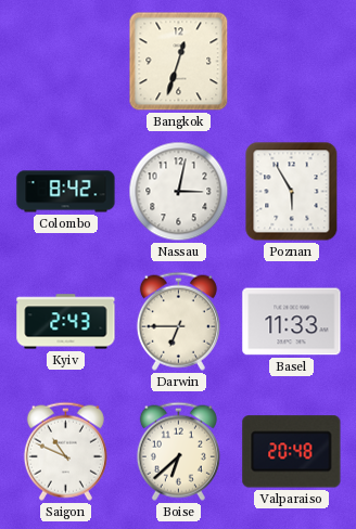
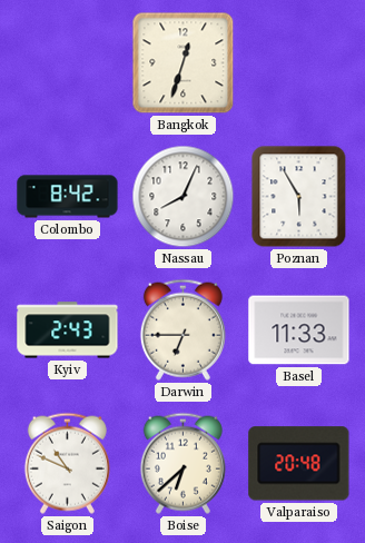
Nassau: 3:02 -> 8:04
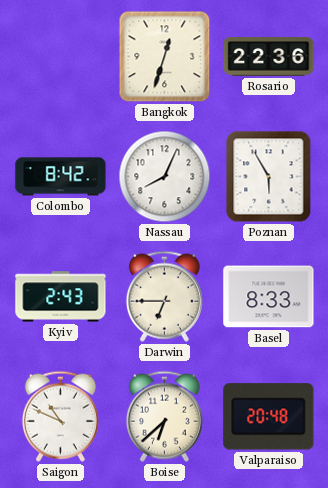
Rosario: none -> 22:36
Basel: 11:33 -> 8:33
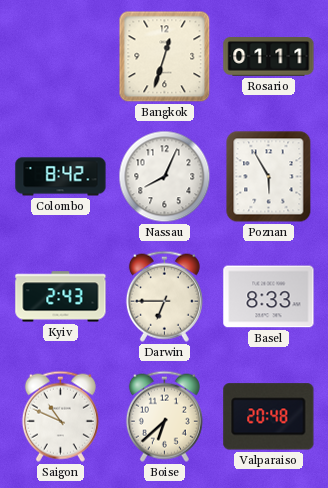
Rosario: 22:36 -> 01:11
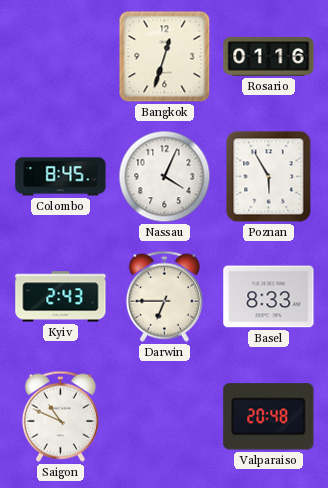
Rosario: 01:11 -> 01:16
Colombo: 8:42 -> 8:45
Nassau: 8:04 -> 4:04
Boise: 6:38 -> none
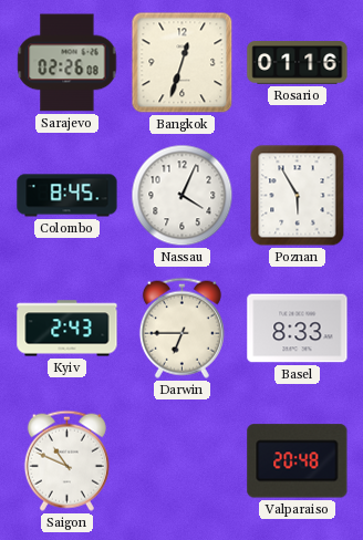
Sarajevo: none -> 02:26
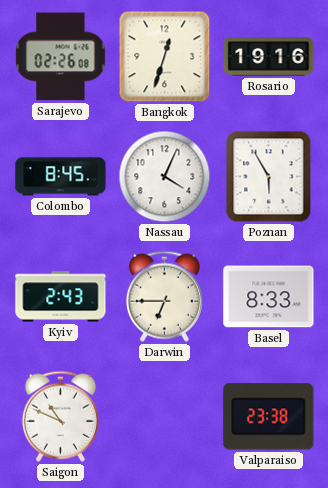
Rosario: 01:16 -> 19:16
Valparaiso: 20:48 -> 23:38
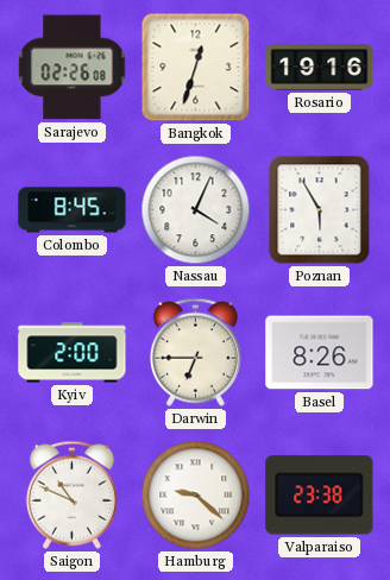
Kyiv: 2:43 -> 2:00
Basel: 8:33 -> 8:26
Hamburg: none -> 9:22
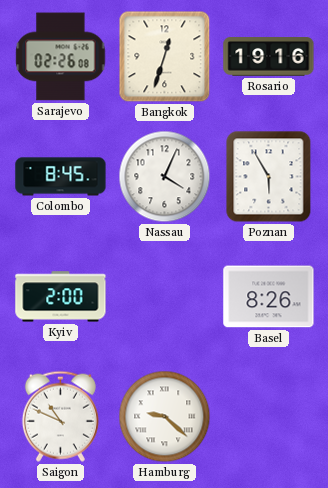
Darwin: 6:45 -> none
Valparaiso: 23:38 -> none
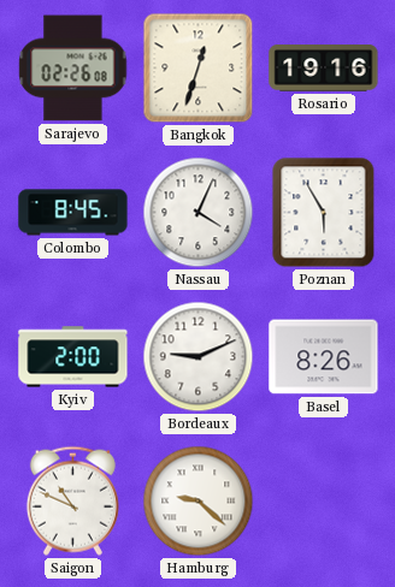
Bordeaux: none -> 9:11
